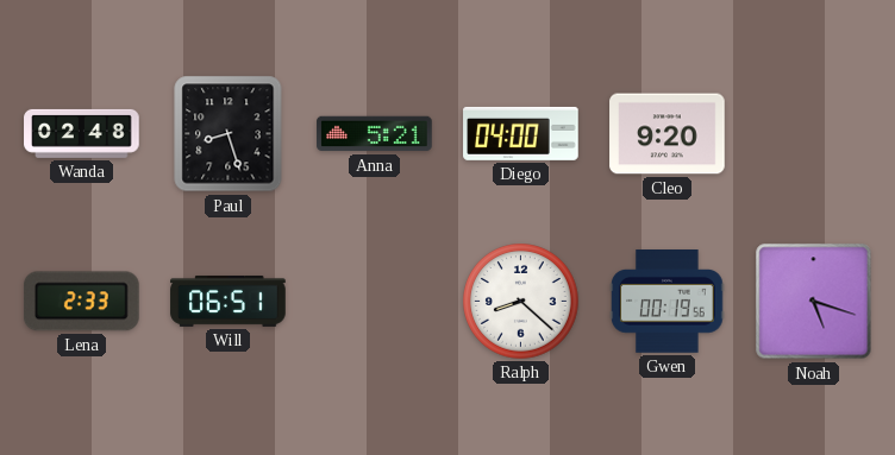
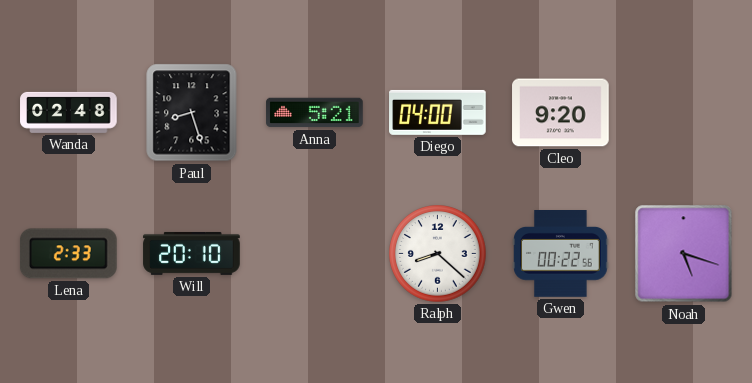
Will: 06:51 -> 20:10
Gwen: 00:19 -> 00:22
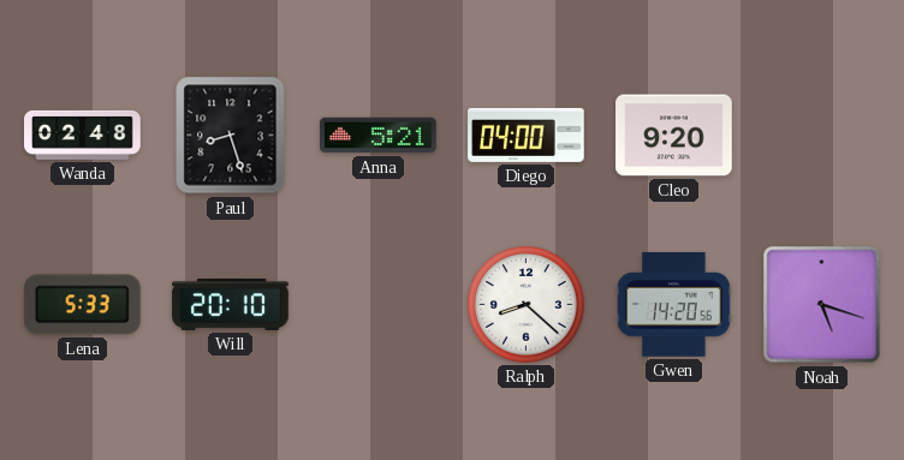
Lena: 2:33 -> 5:33
Gwen: 00:22 -> 14:20
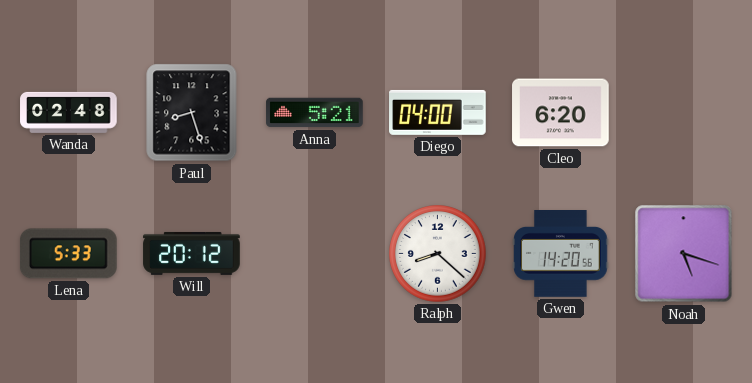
Cleo: 9:20 -> 6:20
Will: 20:10 -> 20:12
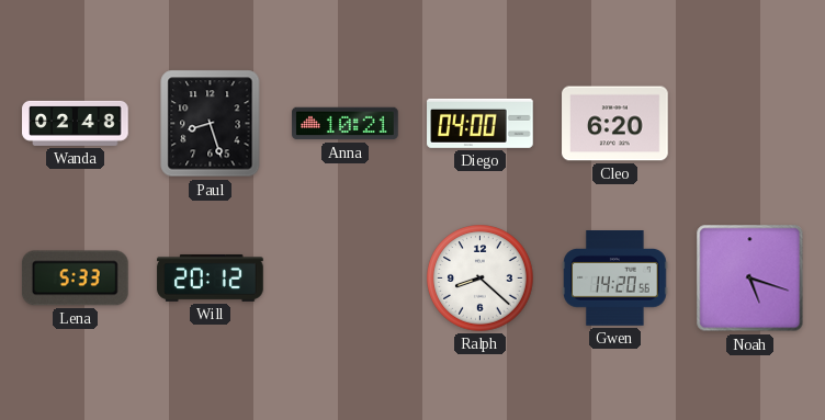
Anna: 5:21 -> 10:21
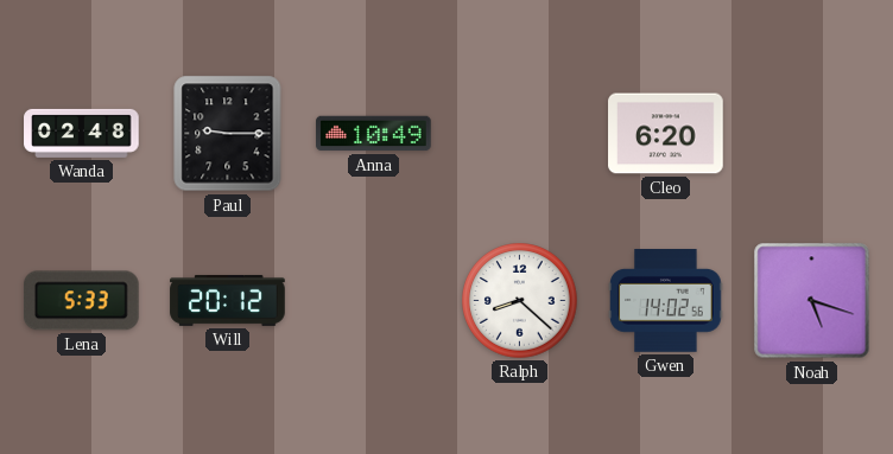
Paul: 8:27 -> 9:15
Anna: 10:21 -> 10:49
Diego: 04:00 -> none
Gwen: 14:20 -> 14:02
